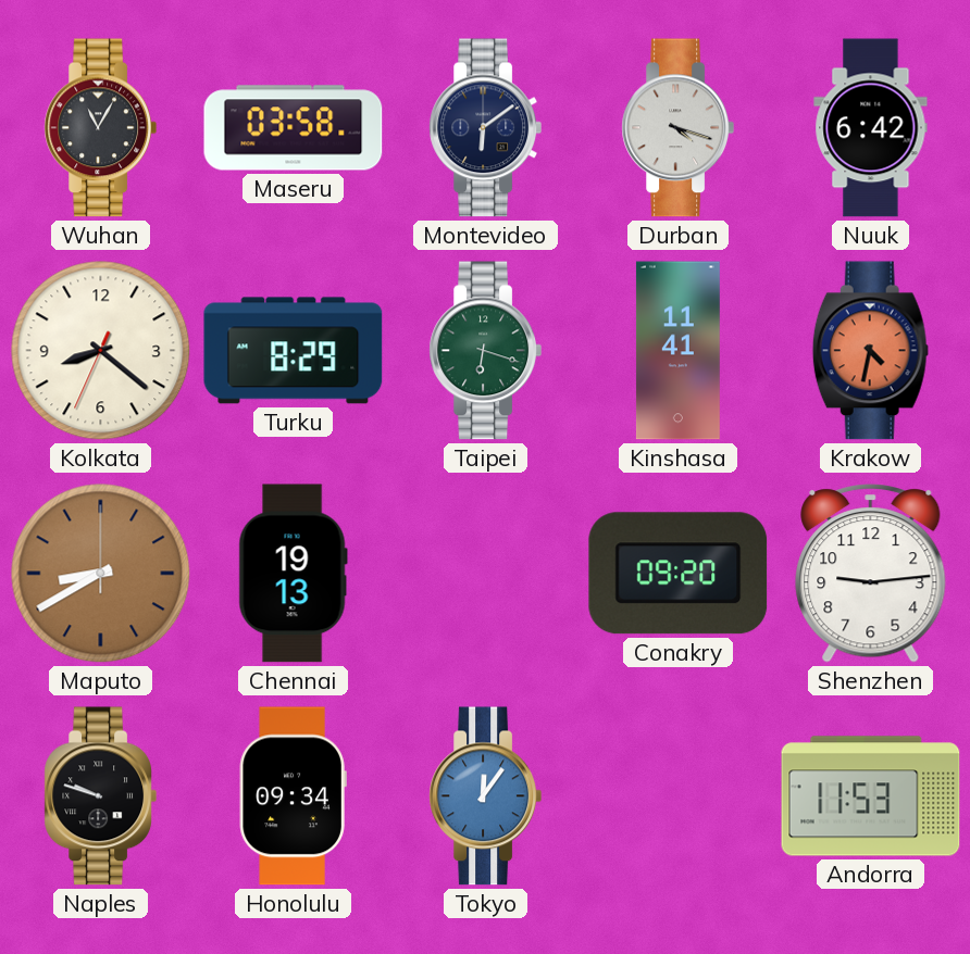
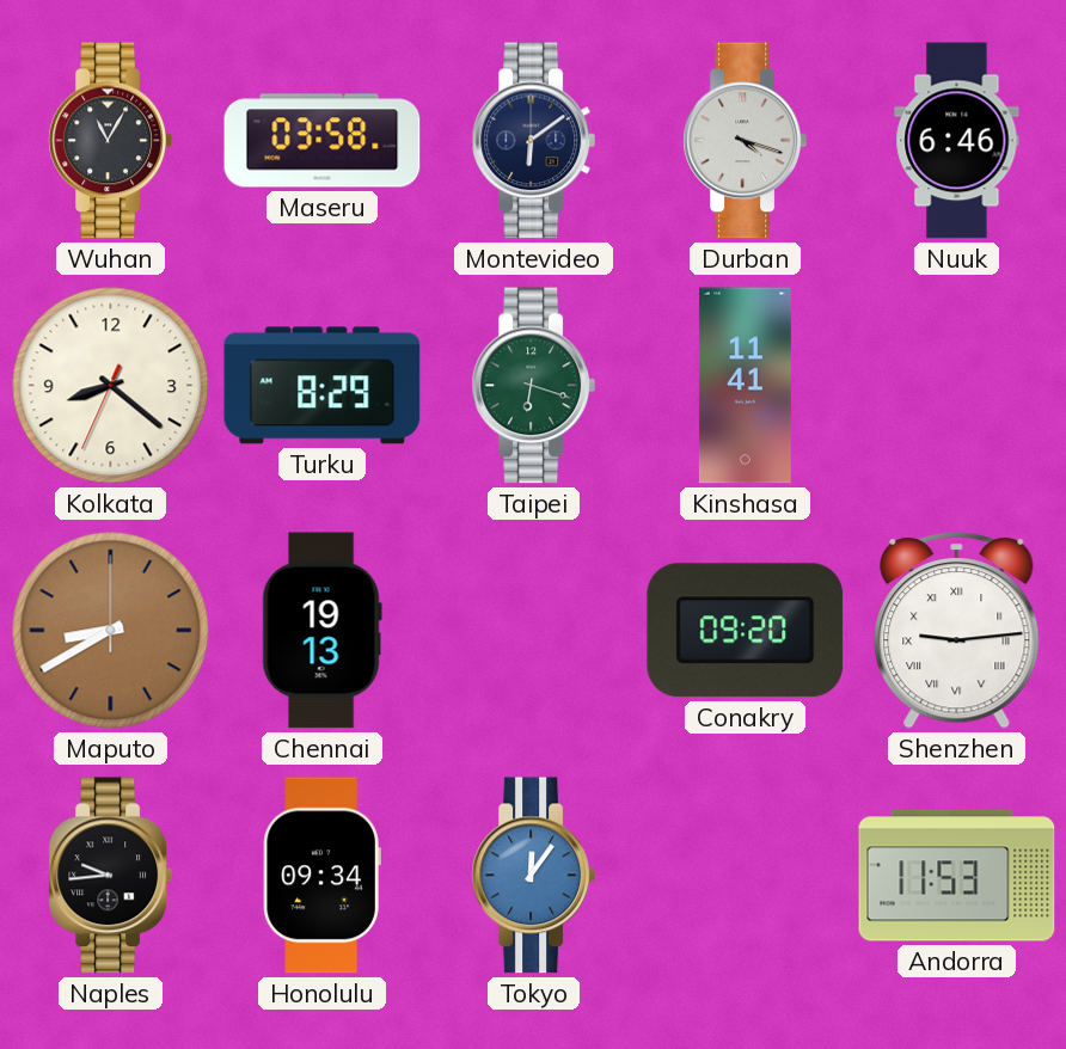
Nuuk: 6:42 -> 6:46
Krakow: 4:32 -> none
Shenzhen numerals: Arabic -> Roman
Naples: 9:48 -> 9:44
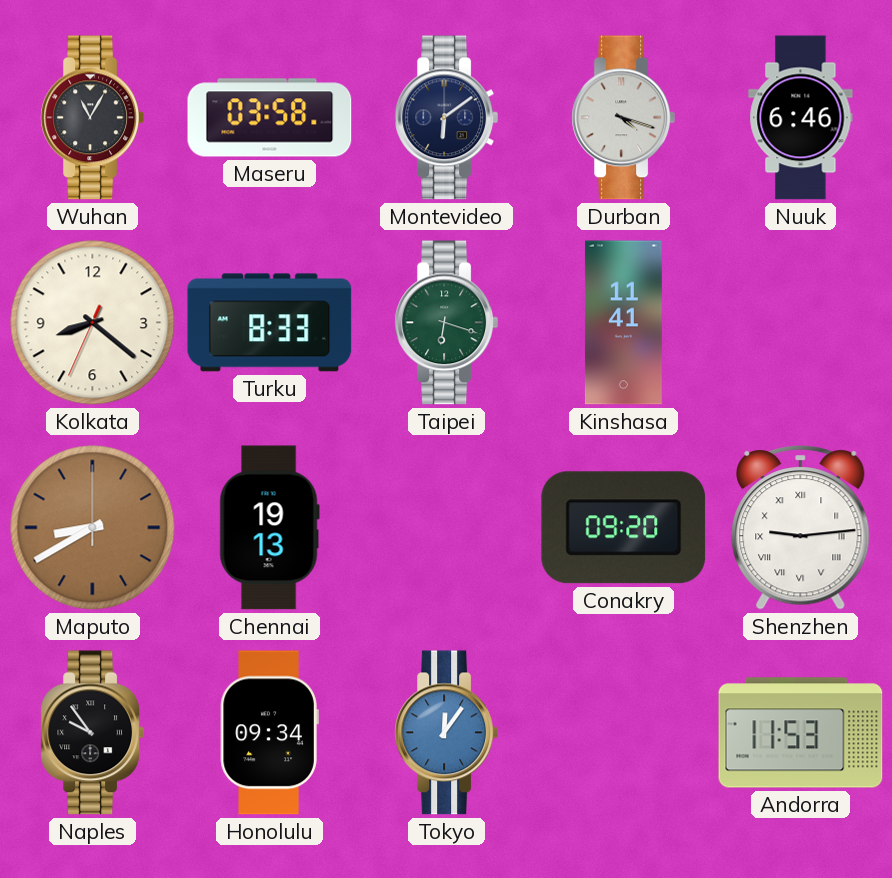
Turku: 8:29 -> 8:33
Naples: 9:44 -> 9:54
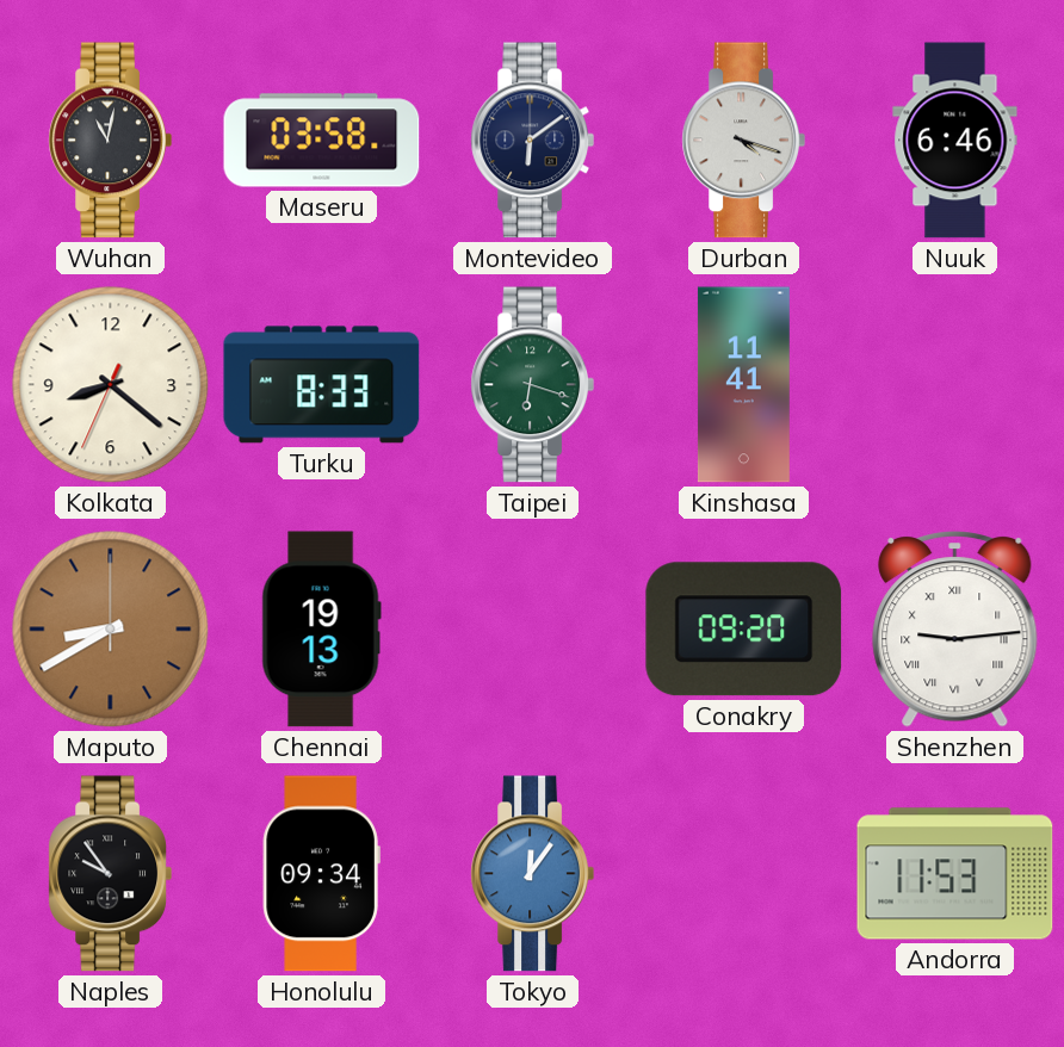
Wuhan: 11:05 -> 11:02
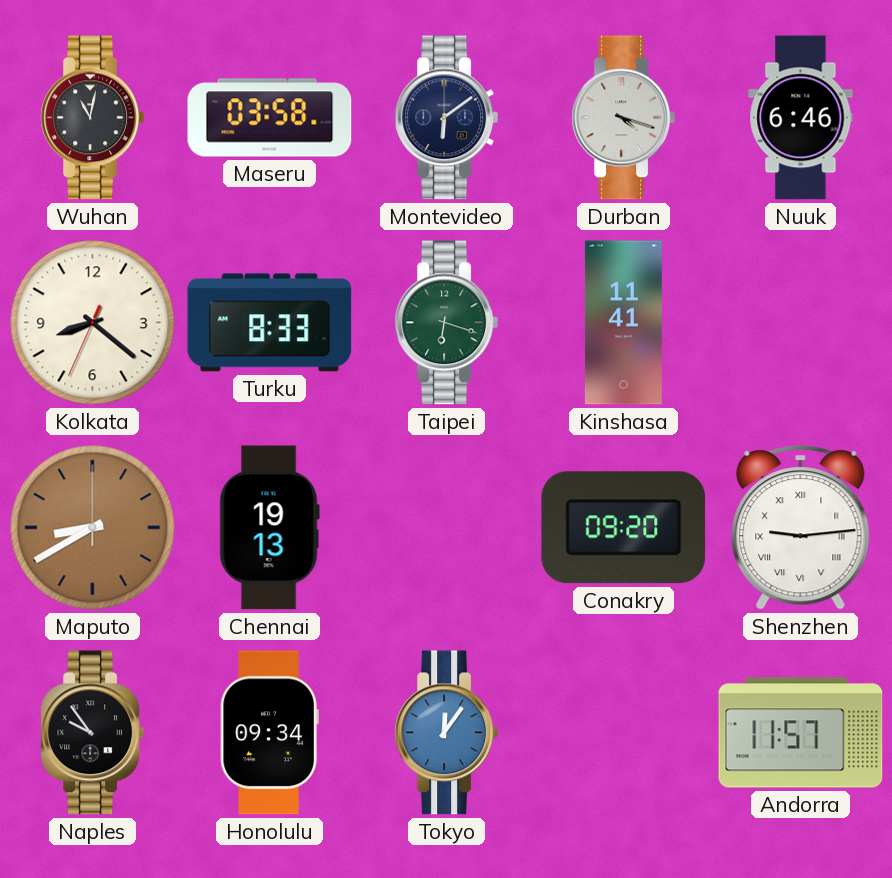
Andorra: 11:53 -> 11:57
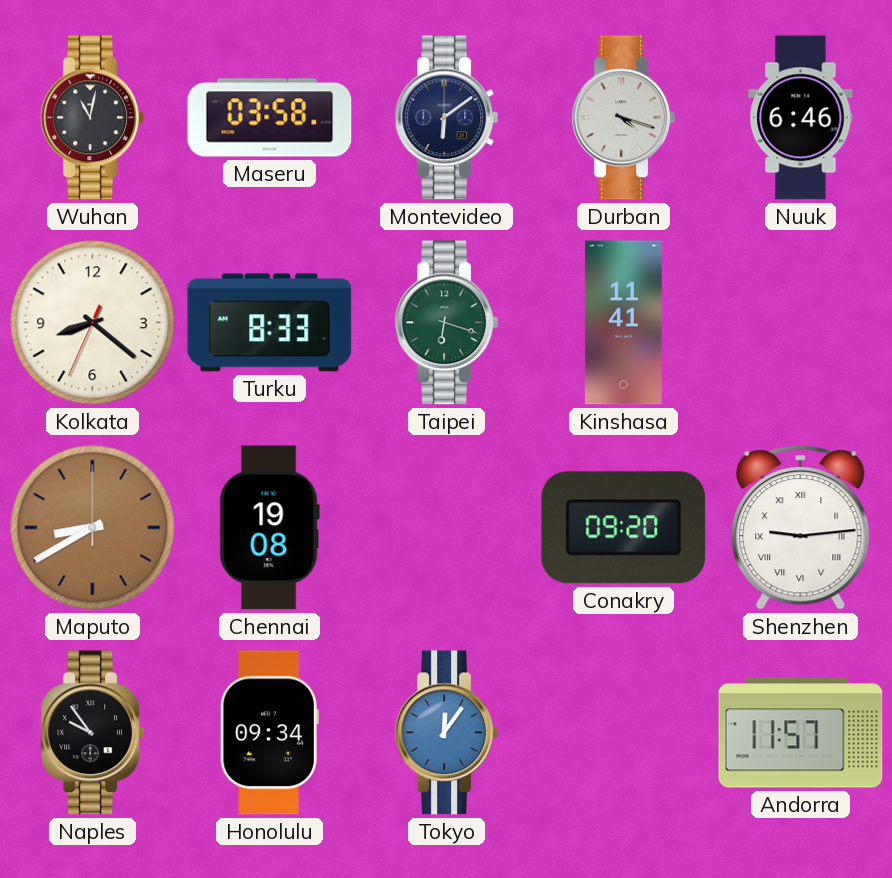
Chennai: 19:13 -> 19:08
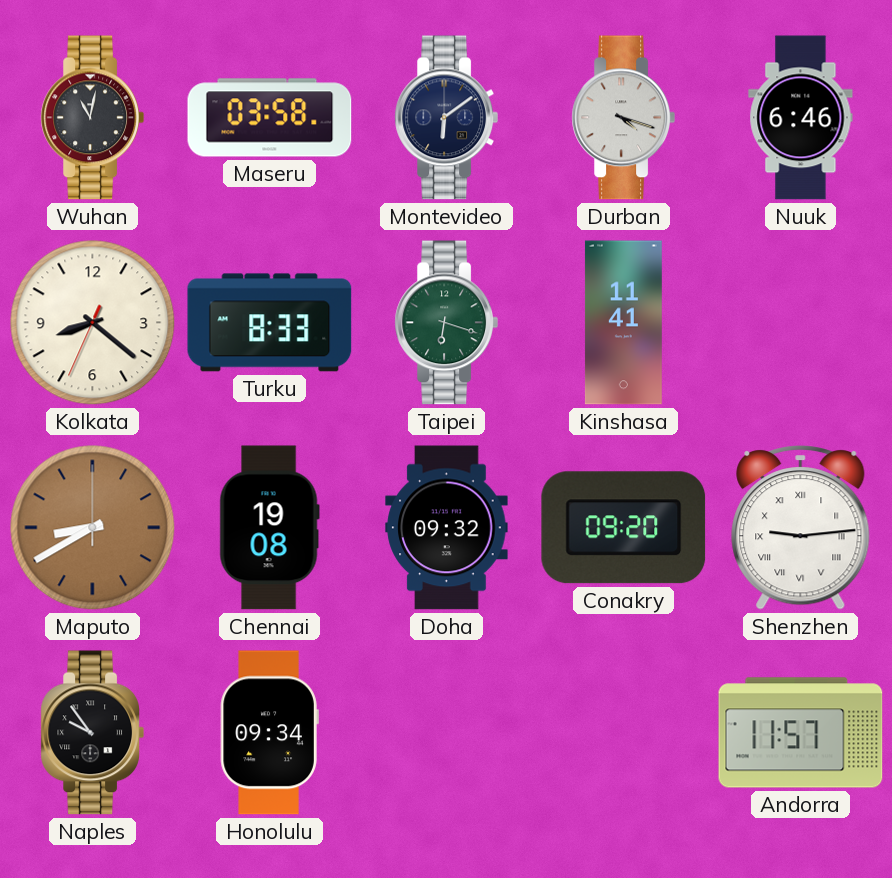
Doha: none -> 09:32
Tokyo: 12:06 -> none
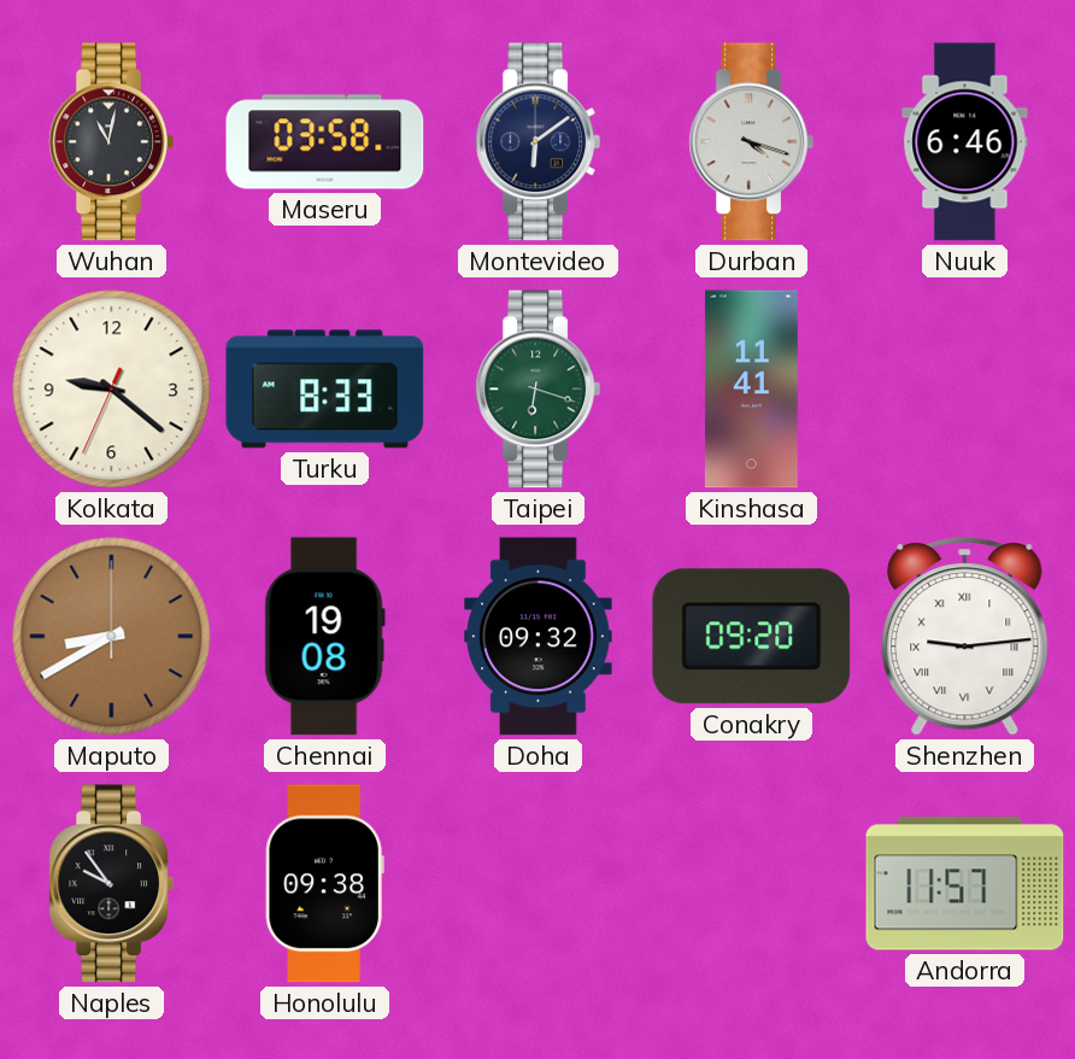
Kolkata: 8:21 -> 9:21
Honolulu: 09:34 -> 09:38
